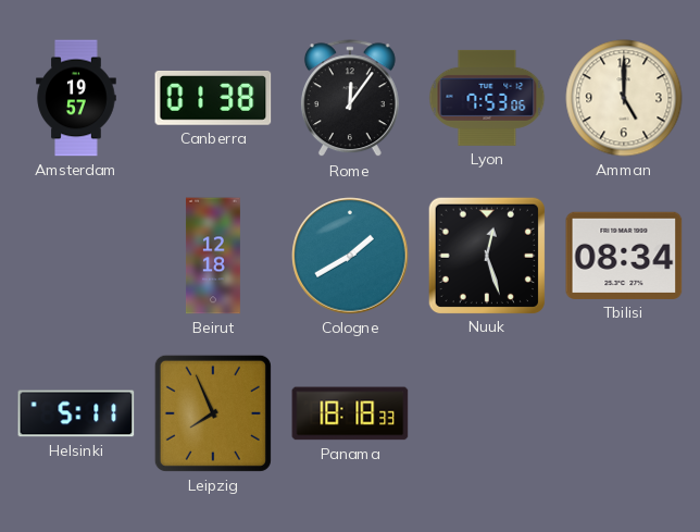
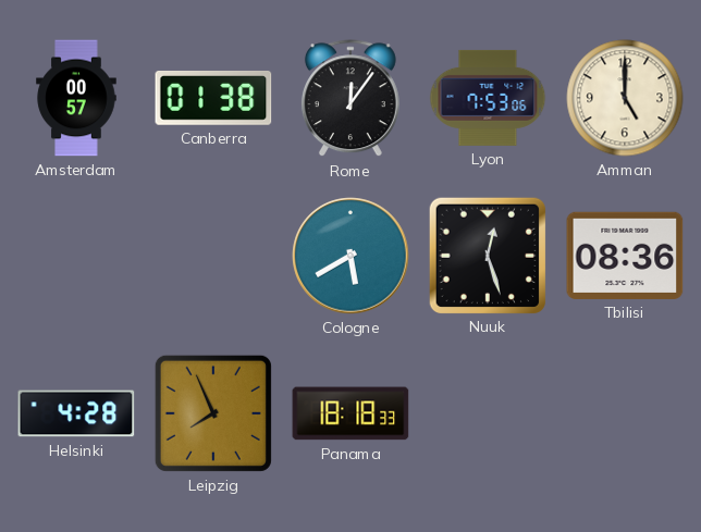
Amsterdam: 19:57 -> 00:57
Beirut: 12:18 -> none
Cologne: 1:40 -> 5:40
Tbilisi: 08:34 -> 08:36
Helsinki: 5:11 -> 4:28
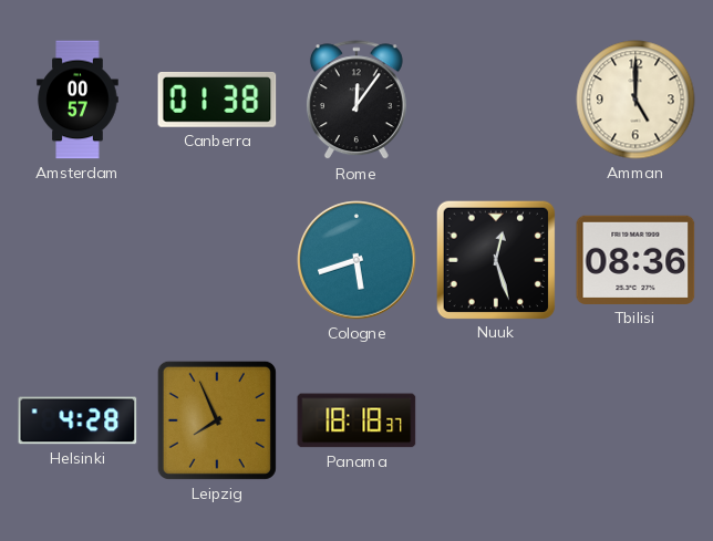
Lyon: 7:53 -> none
Cologne: 5:40 -> 5:42
Panama: 18:18:33 -> 18:18:37
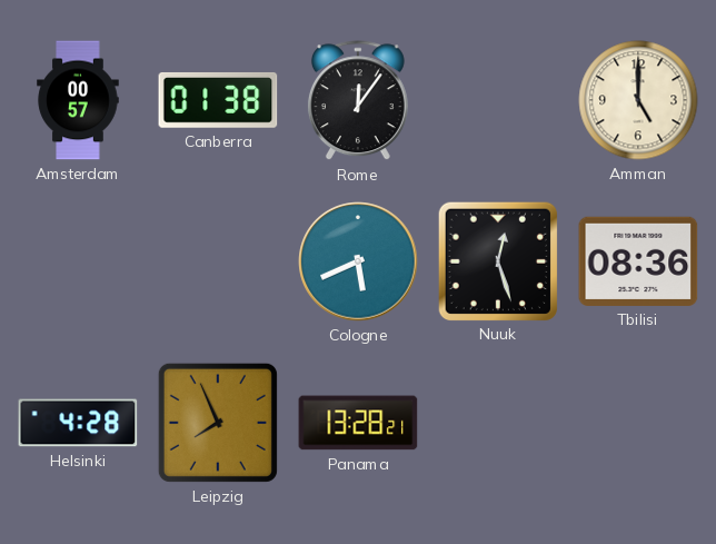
Cologne: 5:42 -> 5:41
Panama: 18:18 -> 13:28
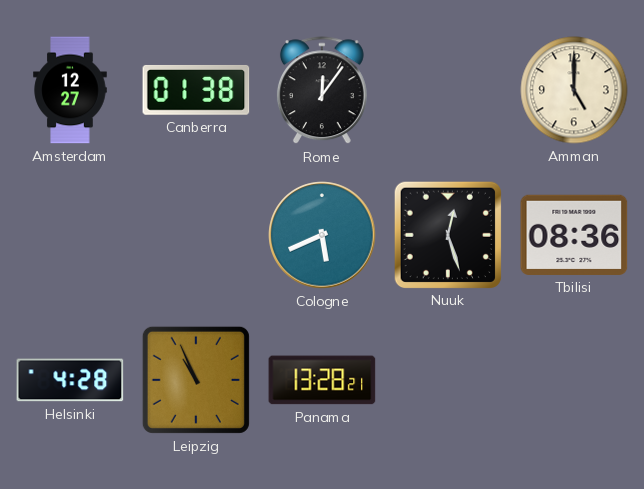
Amsterdam: 00:57 -> 12:27
Leipzig: 7:56 -> 10:56
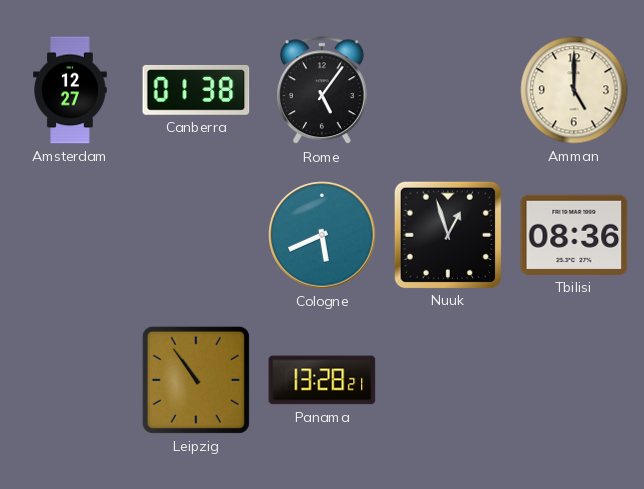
Rome: 12:06 -> 5:06
Nuuk: 12:27 -> 12:57
Helsinki: 4:28 -> none
Leipzig: 10:56 -> 10:54
